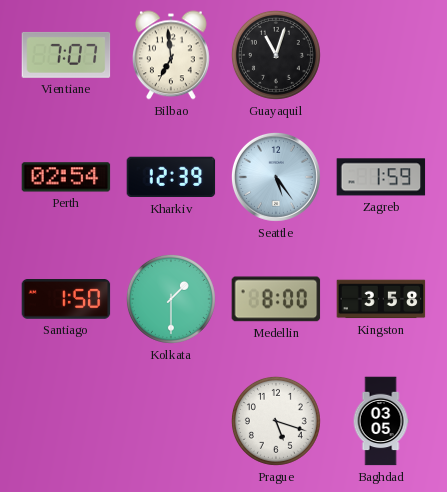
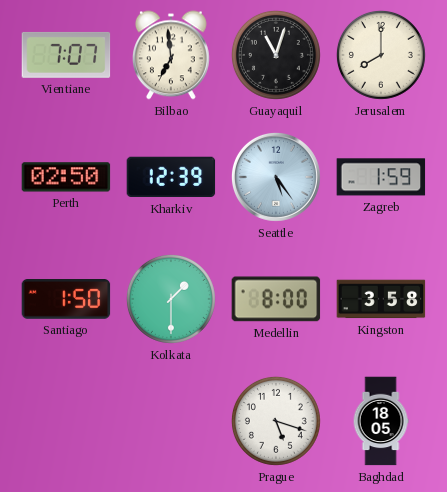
Jerusalem: none -> 8:00
Perth: 02:54 -> 02:50
Baghdad: 03:05 -> 18:05
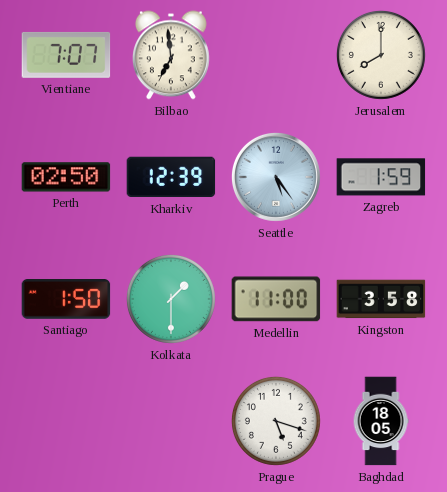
Guayaquil: 11:03 -> none
Medellin: 8:00 -> 11:00
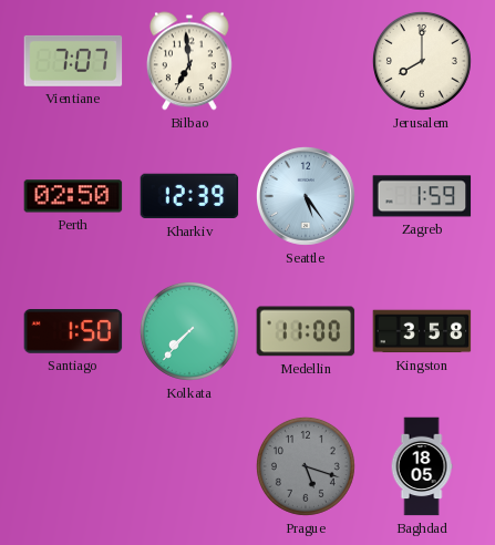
Kolkata: 1:30 -> 7:37
Prague dial: white -> grey
